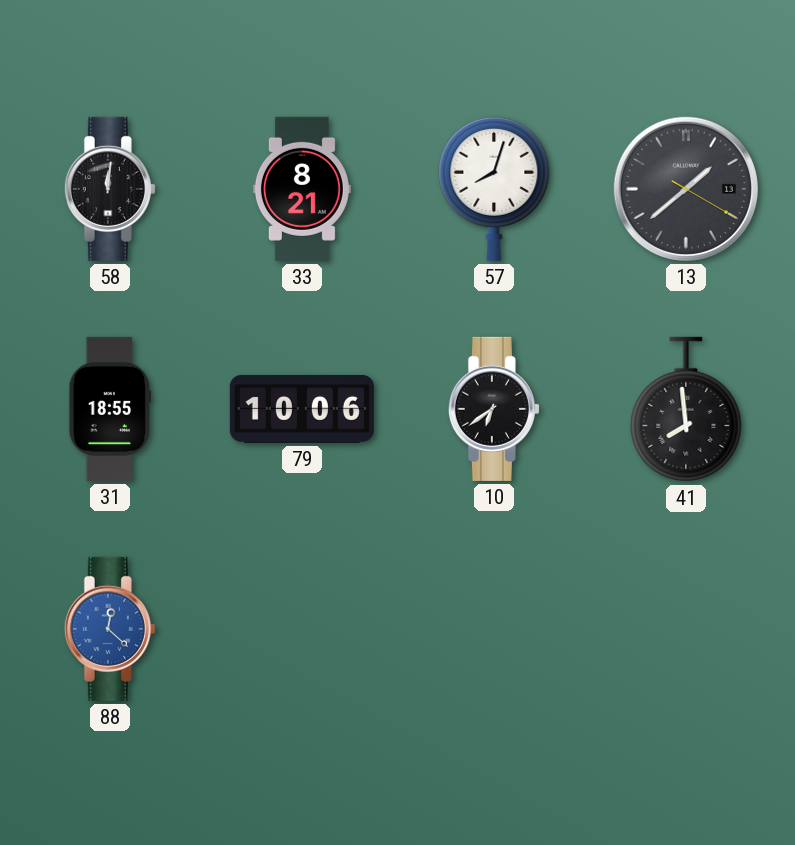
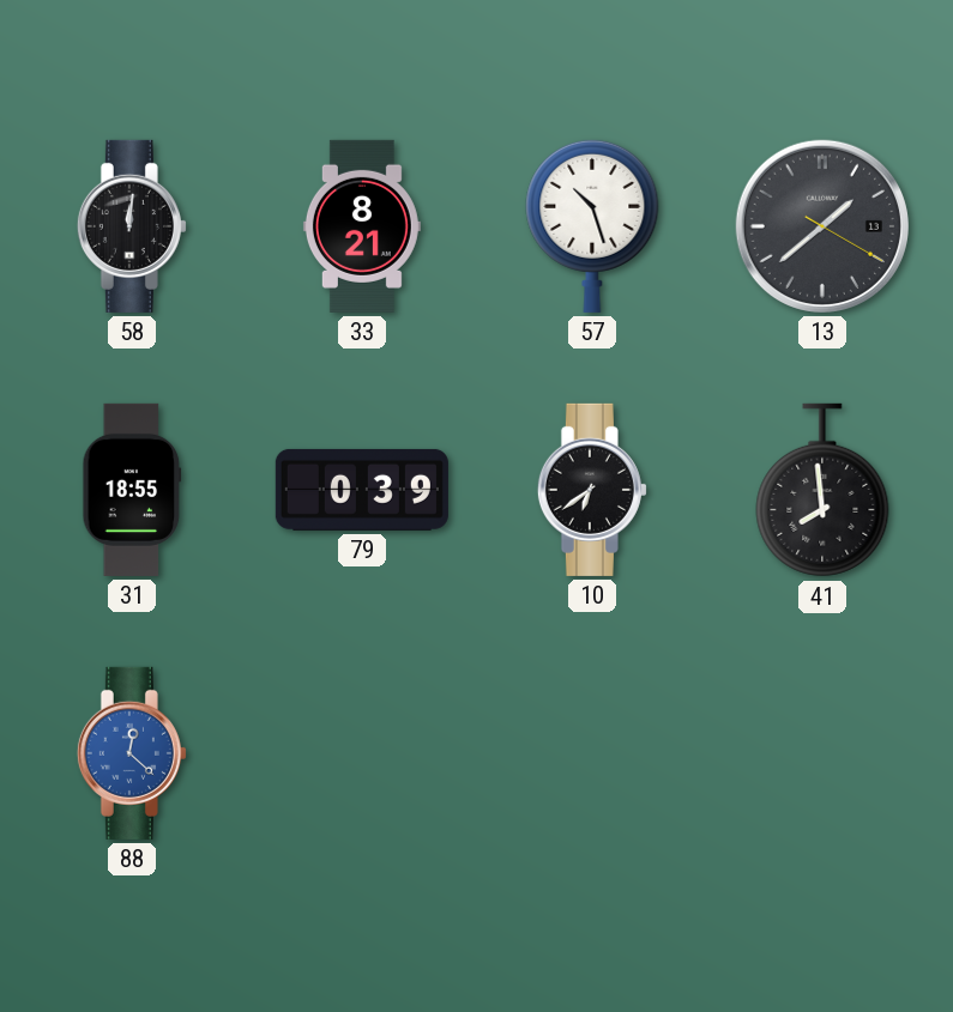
57: 8:03 -> 10:27
79: 10:06 -> 0:39
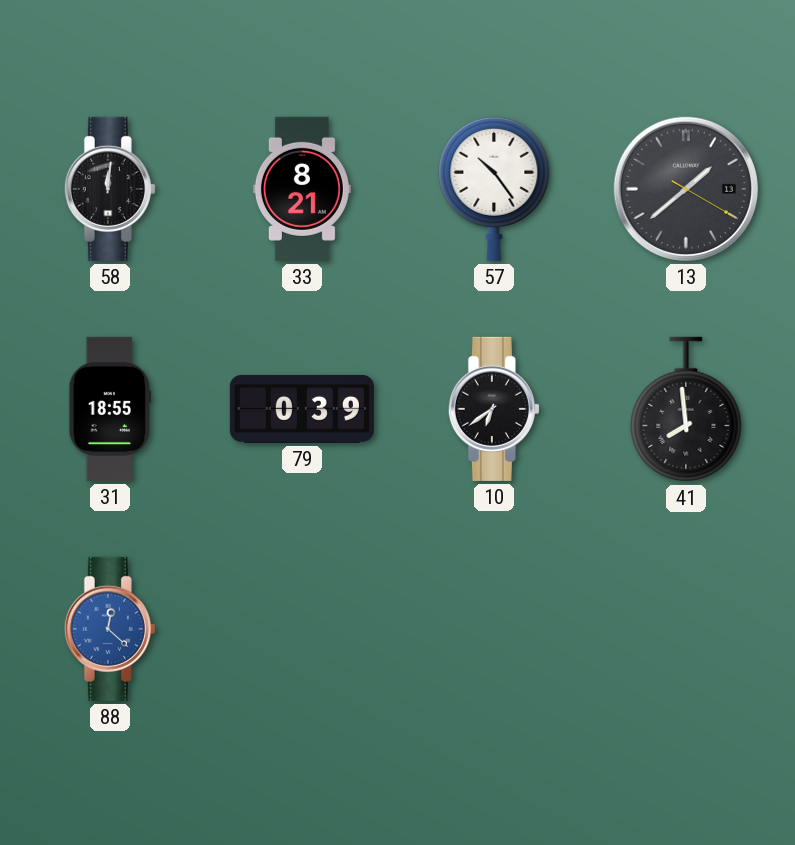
57: 10:27 -> 10:24
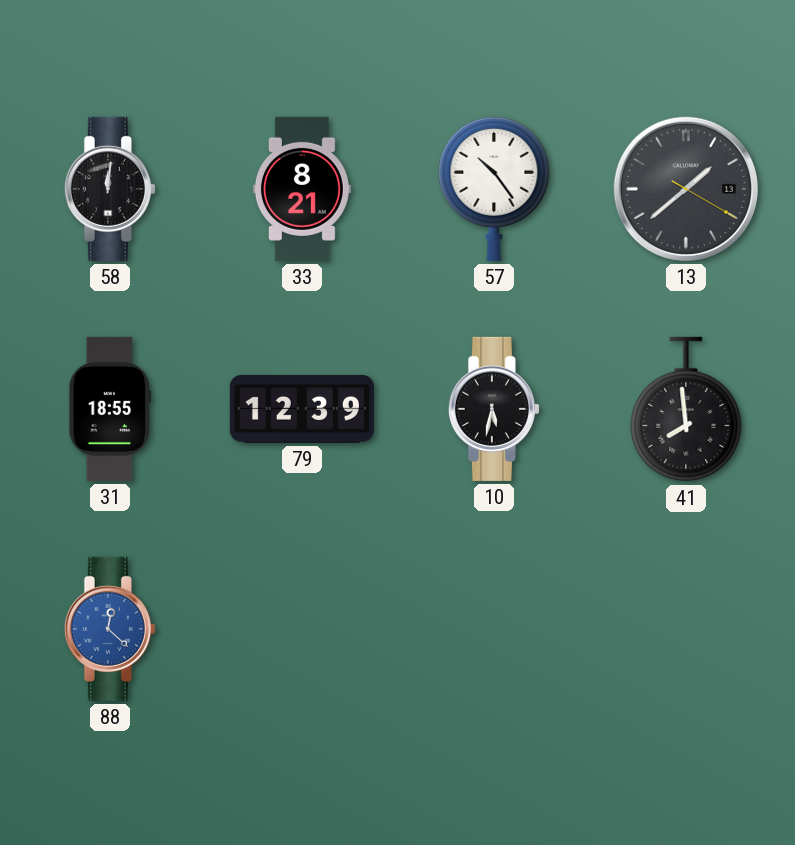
79: 0:39 -> 12:39
10: 6:39 -> 5:32
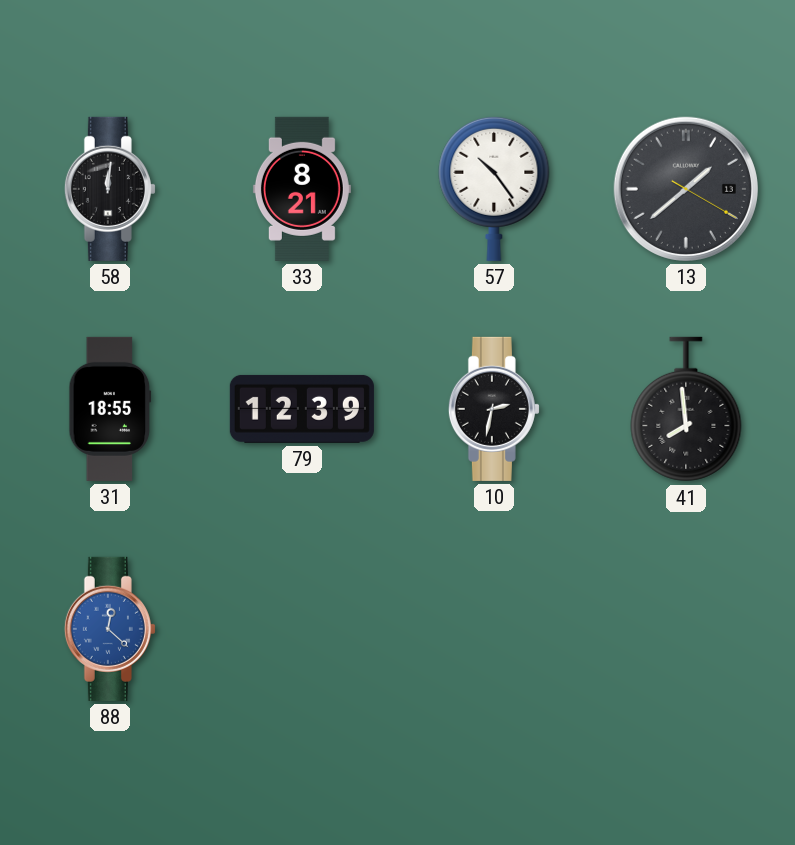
10: 5:32 -> 2:32
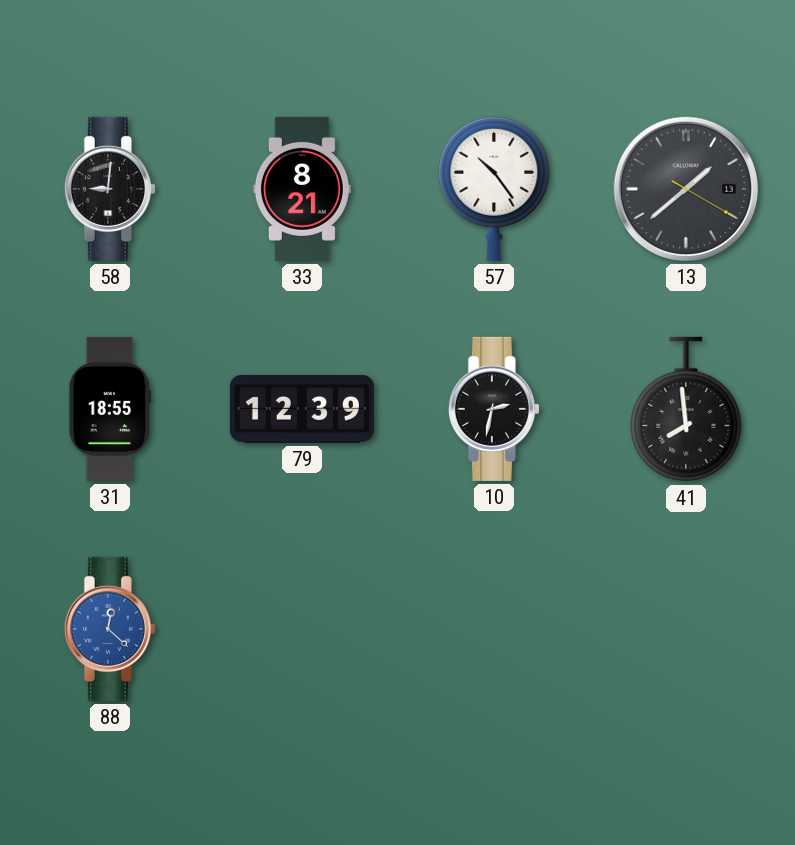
58: 12:01 -> 9:01
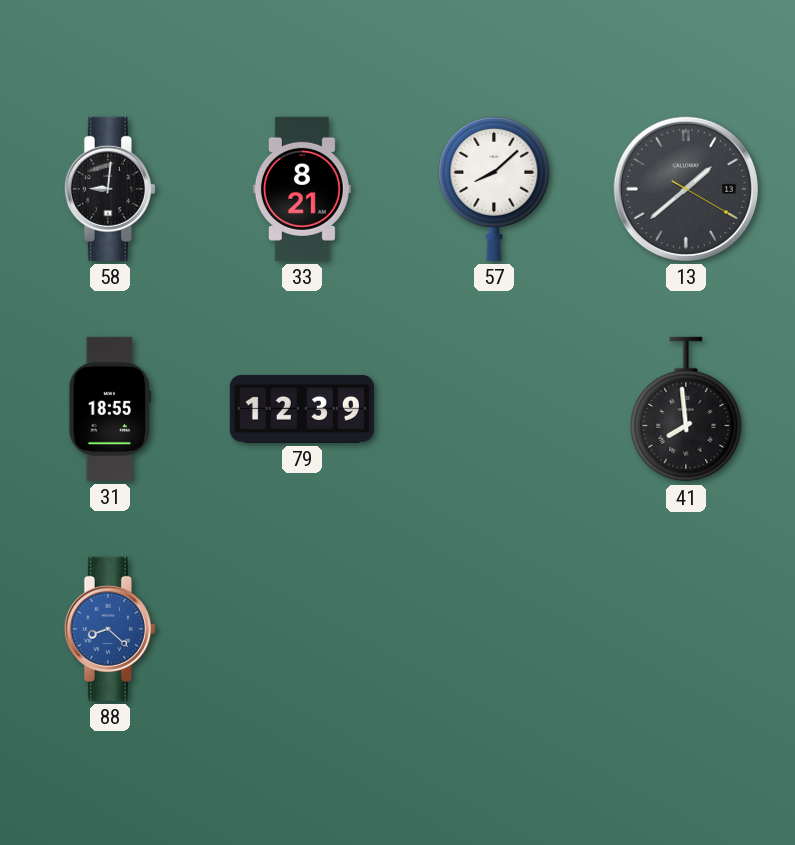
57: 10:24 -> 8:08
10: 2:32 -> none
88: 12:22 -> 8:22
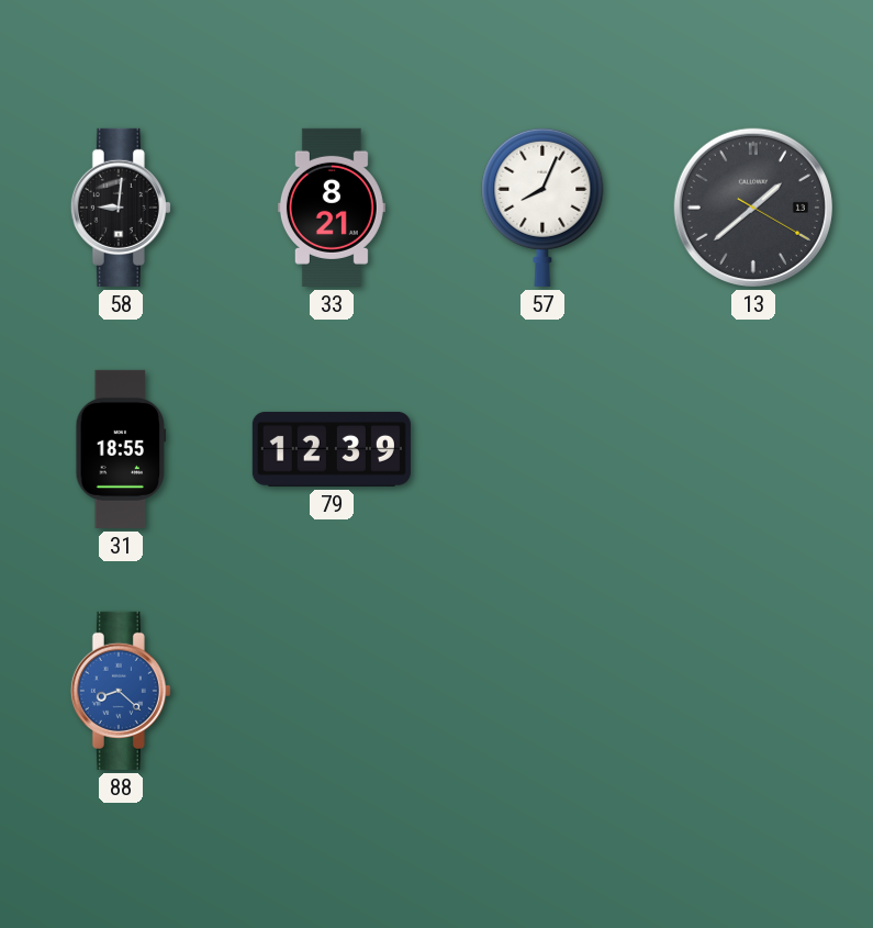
57: 8:08 -> 8:04
41: 7:59 -> none
